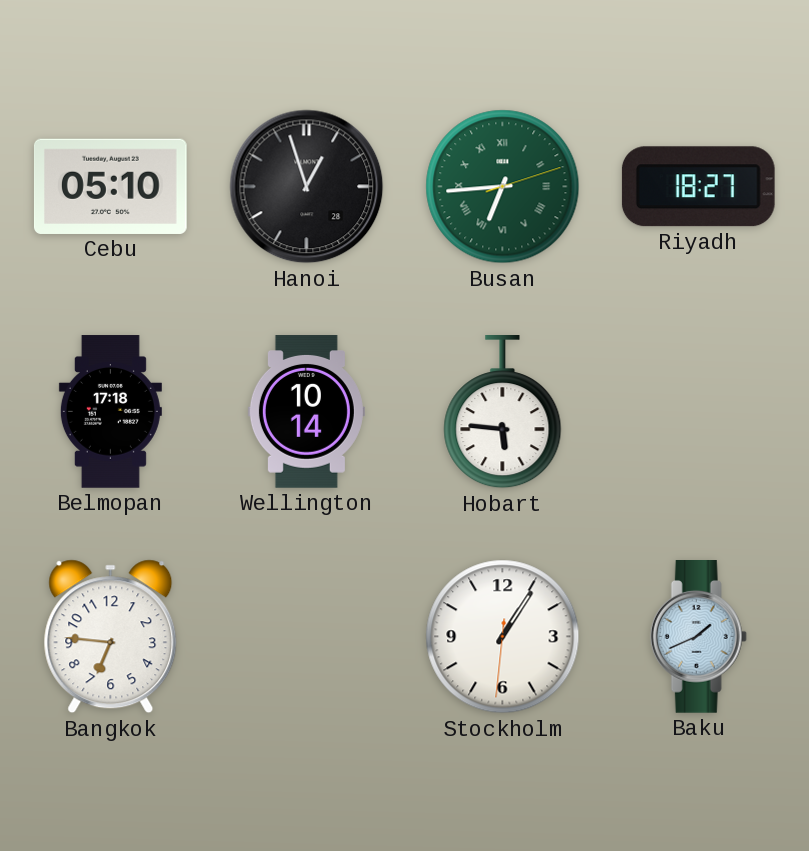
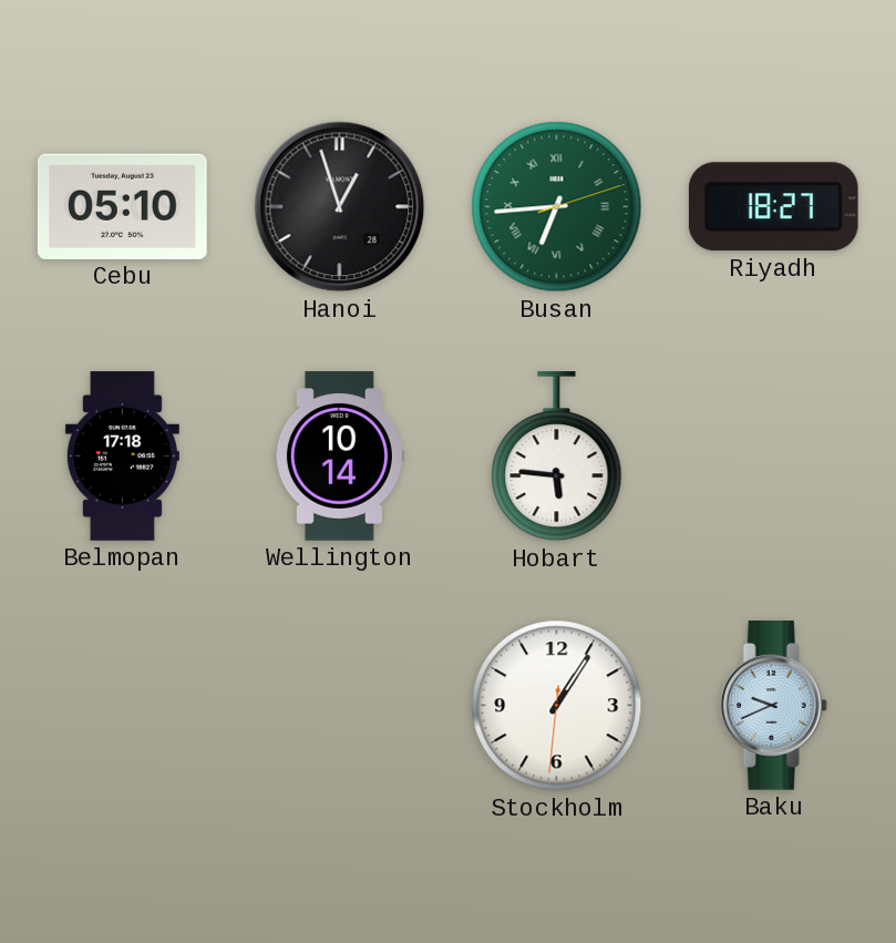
Bangkok: 6:46 -> none
Baku: 1:41 -> 9:41
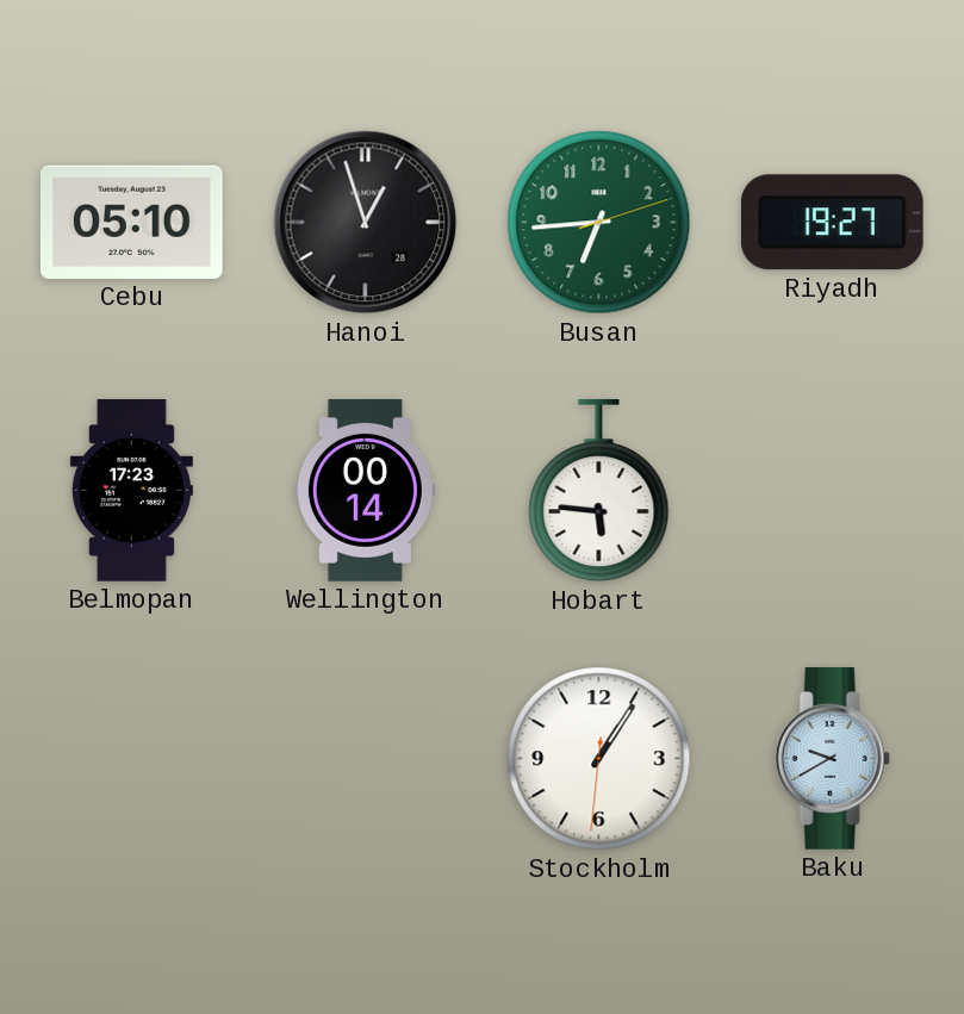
Busan numerals: Roman -> Arabic
Riyadh: 18:27 -> 19:27
Belmopan: 17:18 -> 17:23
Wellington: 10:14 -> 00:14
Baku: 9:41 -> 9:40
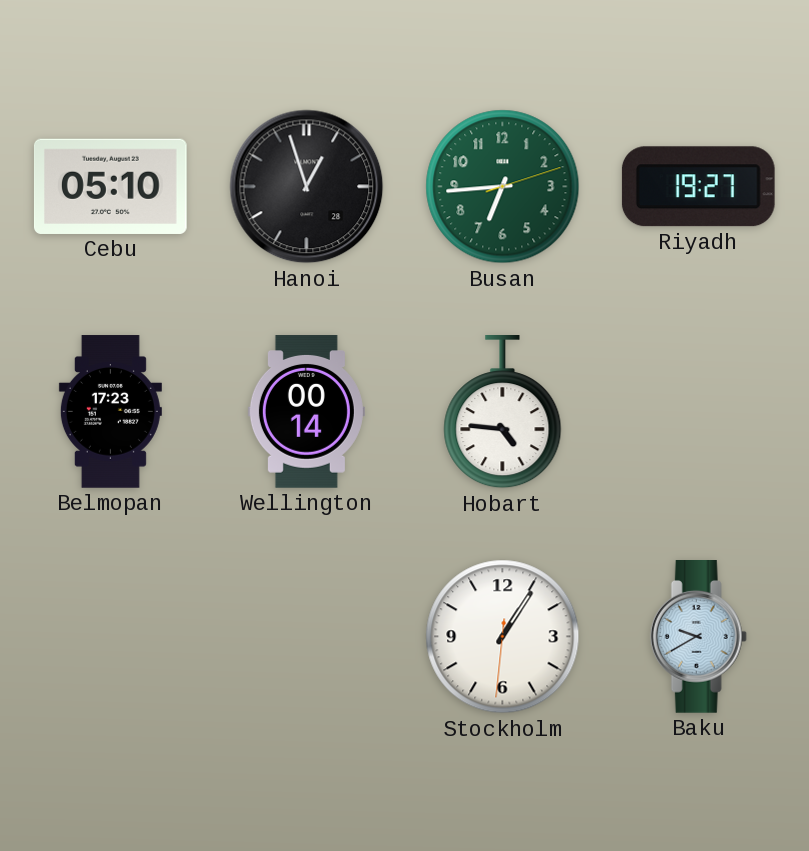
Hobart: 5:46 -> 4:46
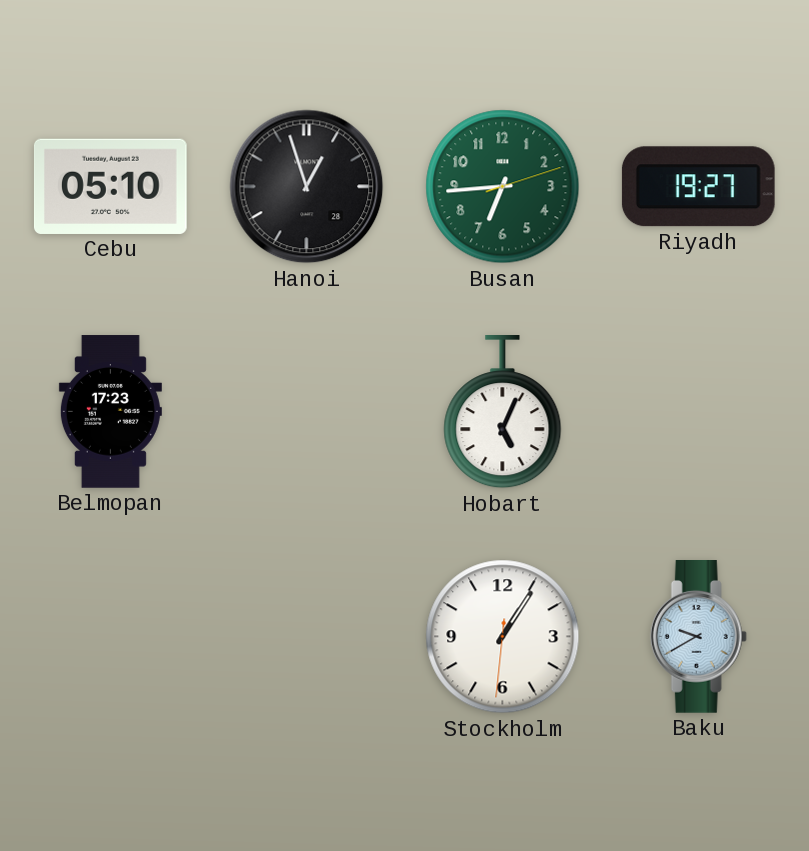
Wellington: 00:14 -> none
Hobart: 4:46 -> 5:04
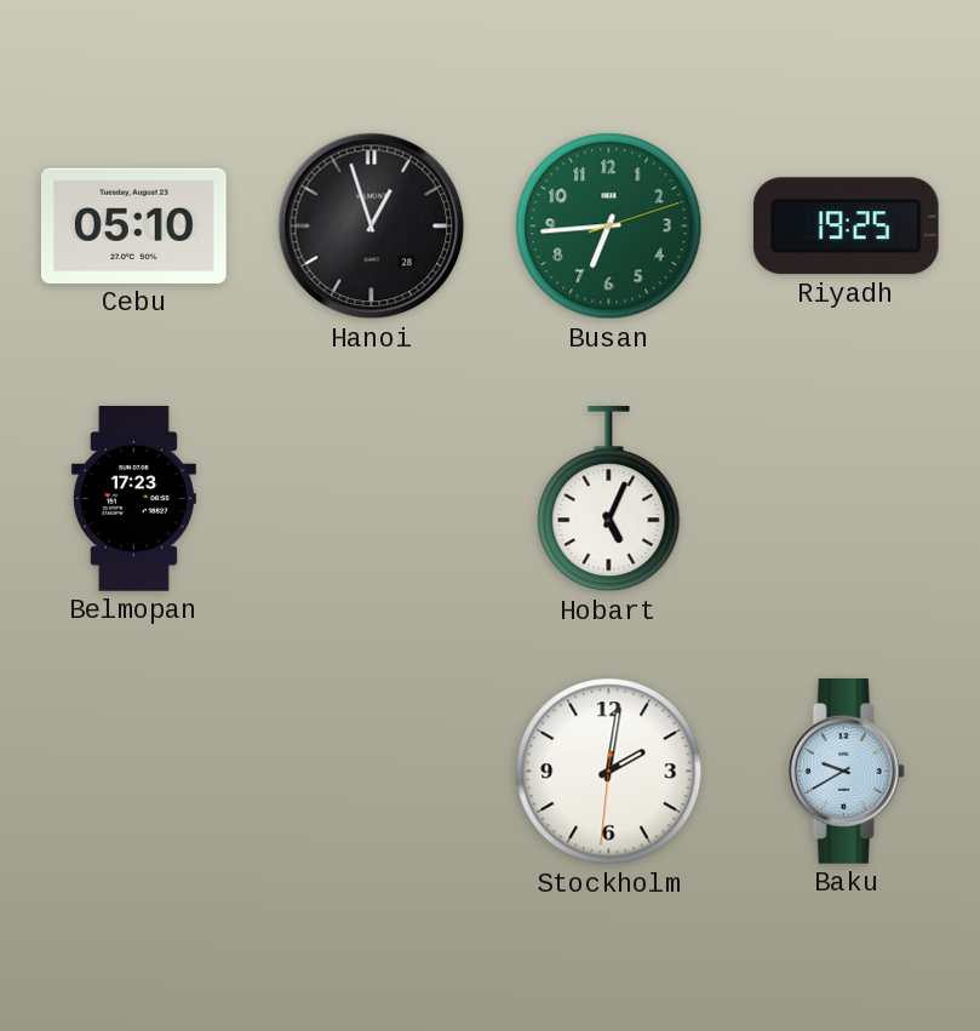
Riyadh: 19:27 -> 19:25
Stockholm: 1:05 -> 2:01
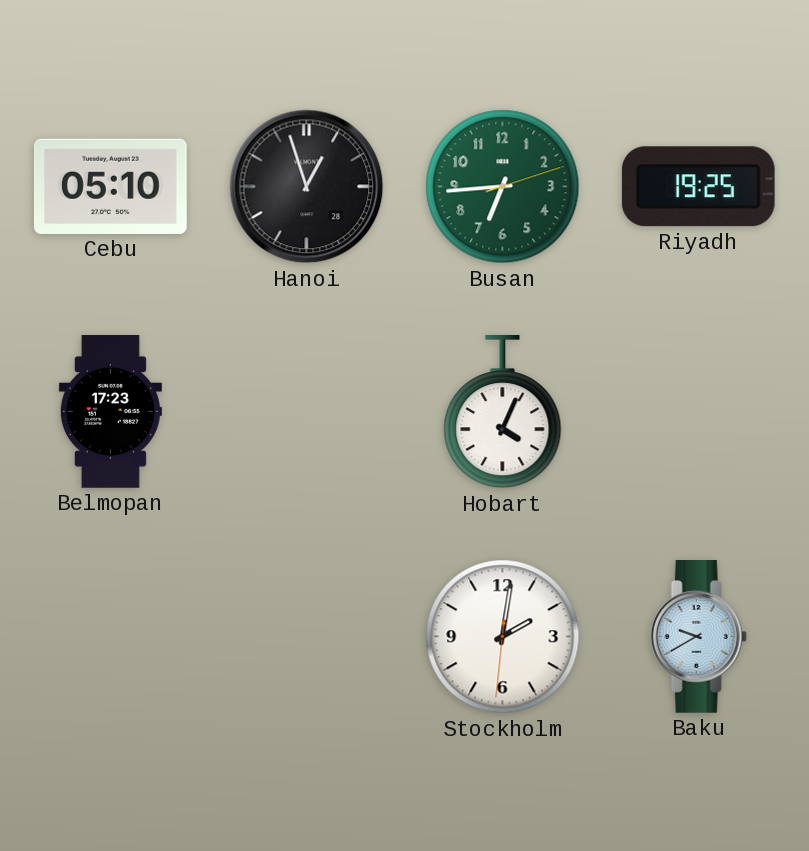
Hobart: 5:04 -> 4:04
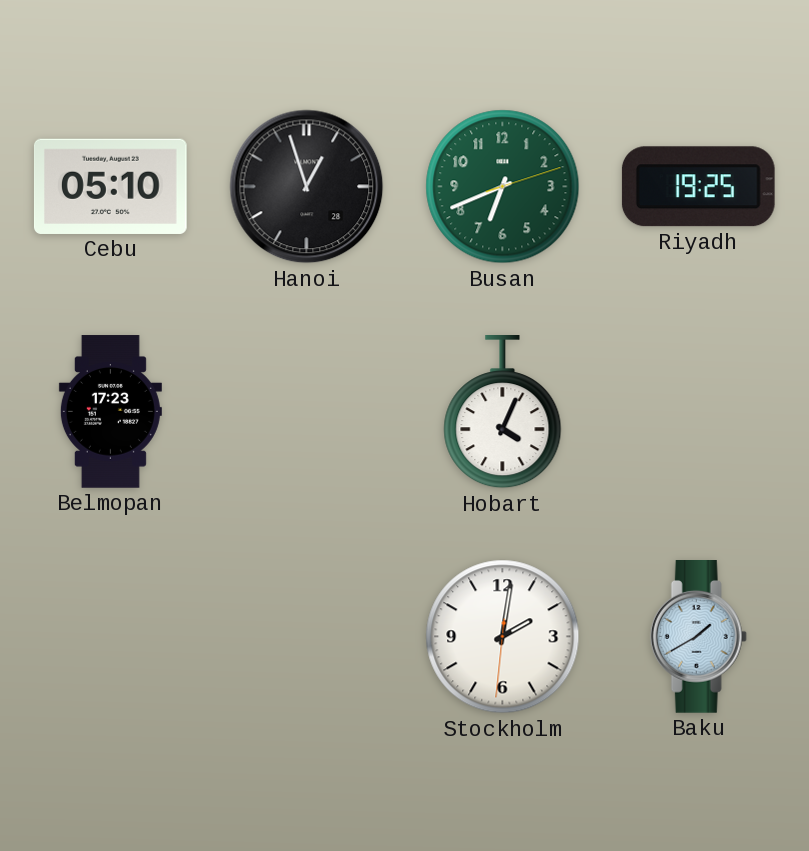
Busan: 6:44 -> 6:41
Baku: 9:40 -> 1:40
